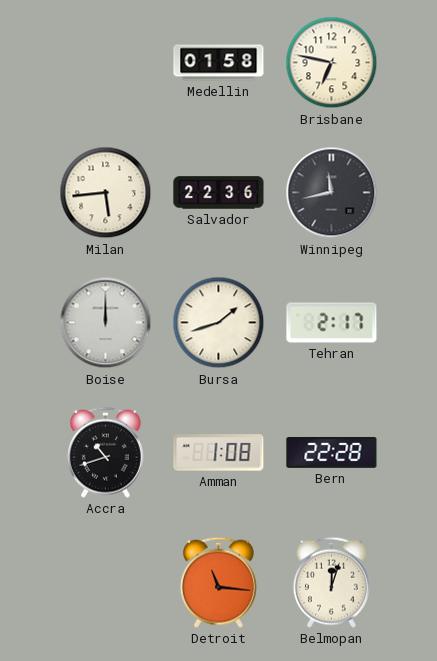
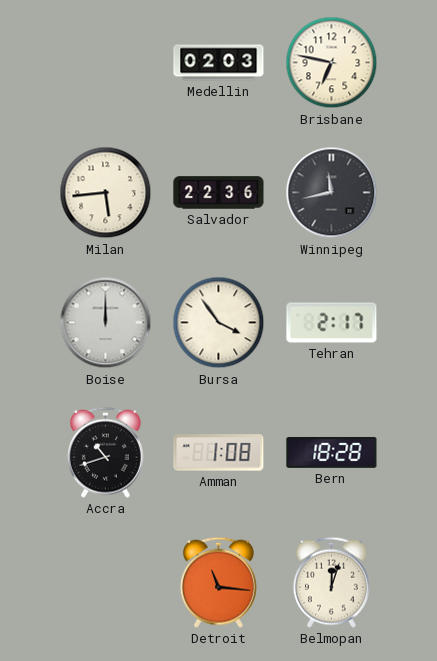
Medellin: 01:58 -> 02:03
Bursa: 1:42 -> 3:54
Bern: 22:28 -> 18:28
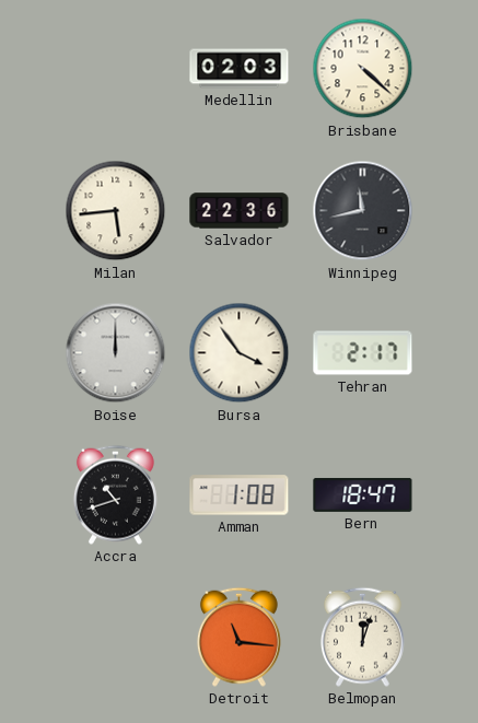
Brisbane: 6:47 -> 4:22
Bern: 18:28 -> 18:47
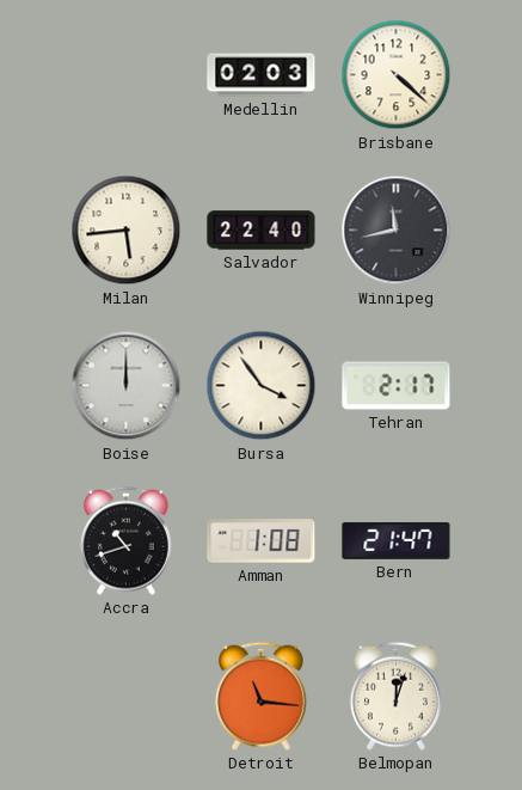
Salvador: 22:36 -> 22:40
Bern: 18:47 -> 21:47
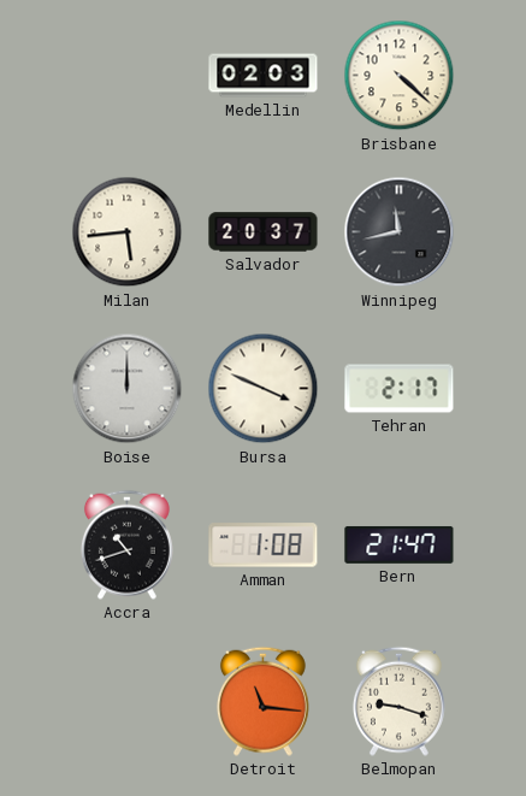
Salvador: 22:40 -> 20:37
Bursa: 3:54 -> 3:49
Belmopan: 12:03 -> 9:18
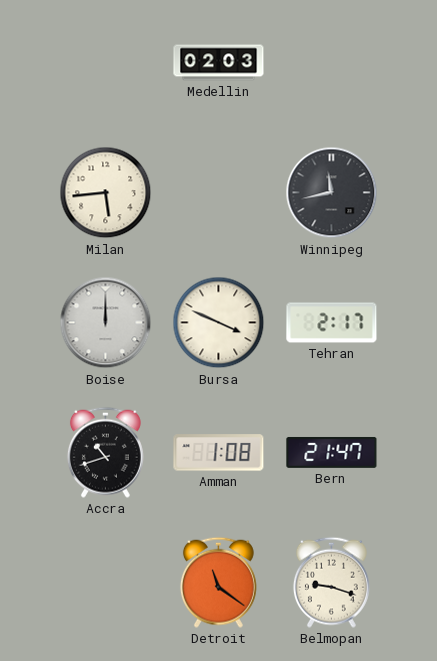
Brisbane: 4:22 -> none
Salvador: 20:37 -> none
Detroit: 11:16 -> 11:21
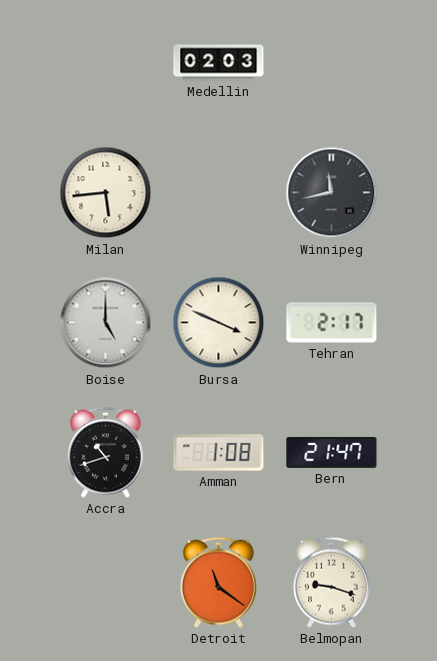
Boise: 12:00 -> 5:00
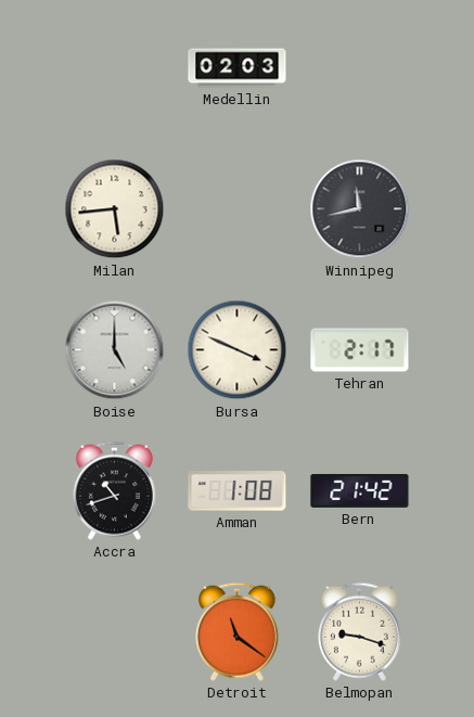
Bern: 21:47 -> 21:42
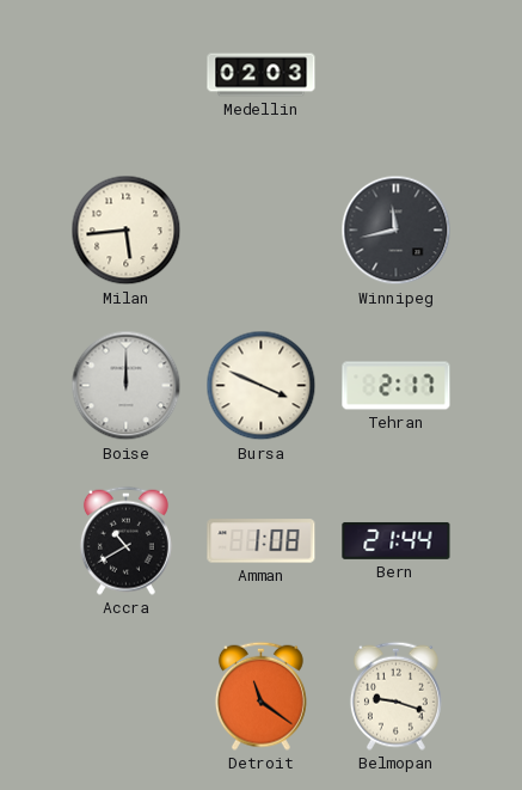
Boise: 5:00 -> 12:00
Accra: 10:42 -> 10:40
Bern: 21:42 -> 21:44
